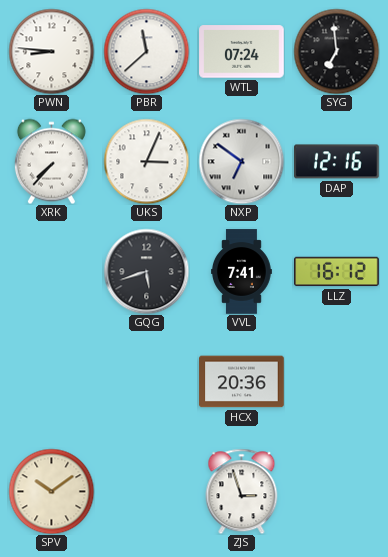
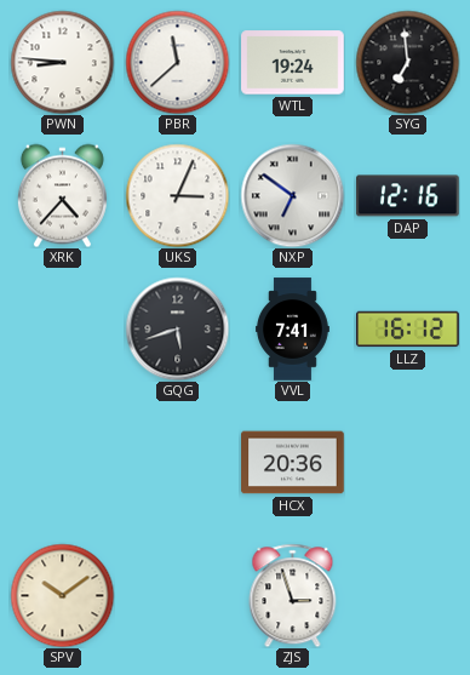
WTL: 07:24 -> 19:24
XRK: 7:37 -> 4:37
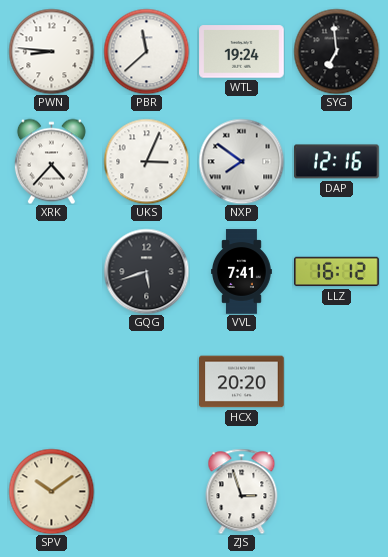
NXP: 6:51 -> 7:51
HCX: 20:36 -> 20:20
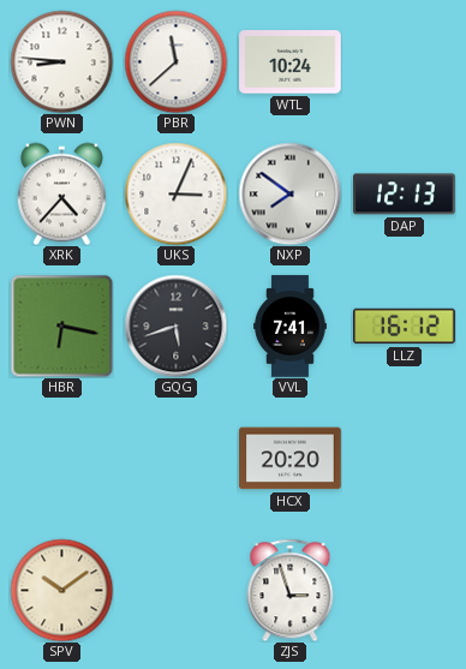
WTL: 19:24 -> 10:24
SYG: 6:59 -> none
DAP: 12:16 -> 12:13
HBR: none -> 6:17
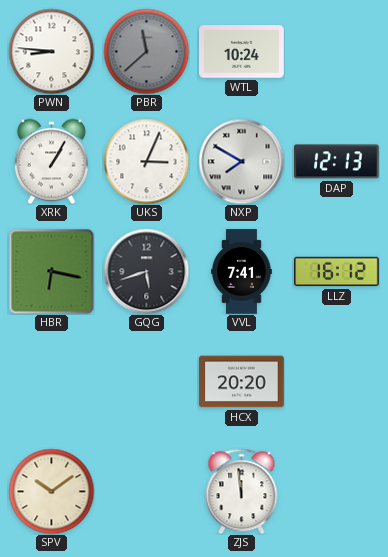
PBR dial: white -> grey
XRK: 4:37 -> 1:05
NXP: 7:51 -> 7:50
ZJS: 2:57 -> 11:59
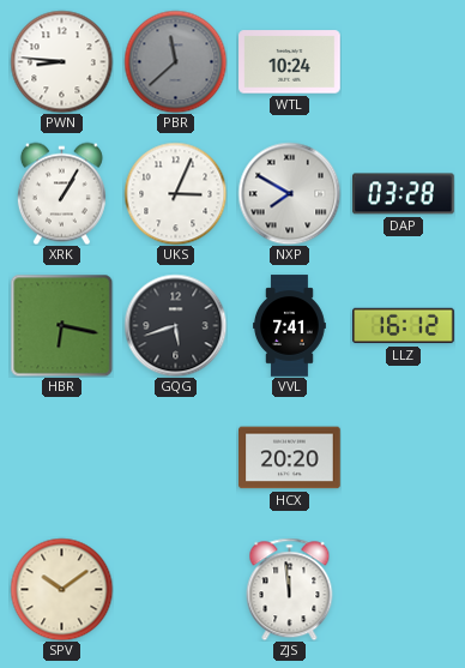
DAP: 12:13 -> 03:28
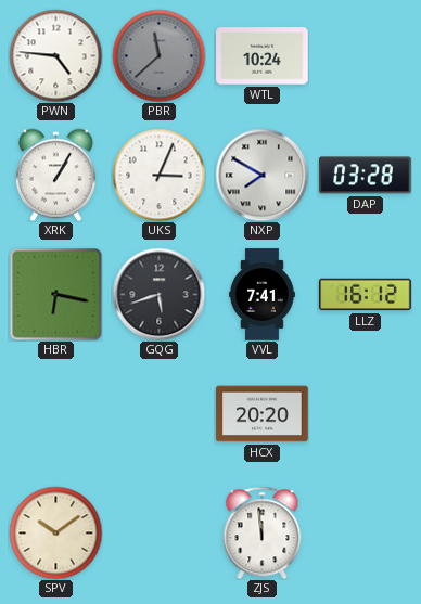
PWN: 8:46 -> 4:46
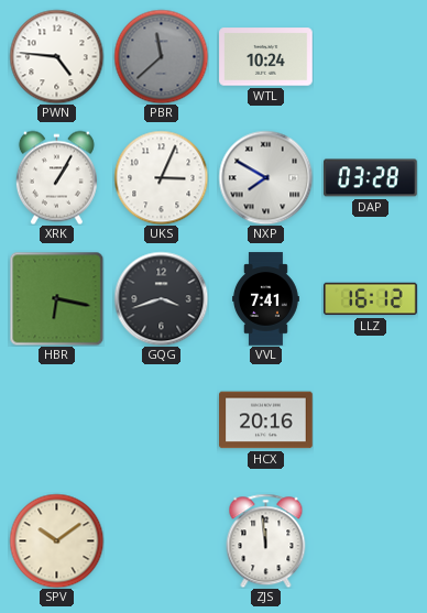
GQG: 5:42 -> 3:42
HCX: 20:20 -> 20:16
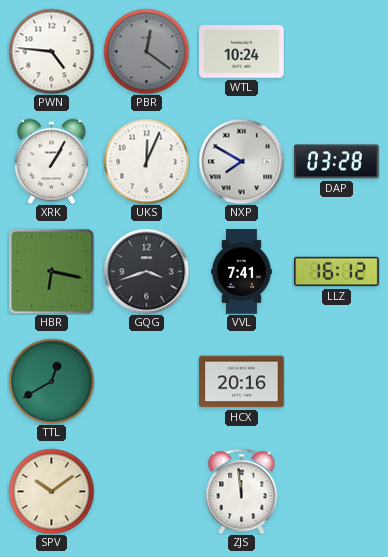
PBR: 11:38 -> 12:21
UKS: 3:04 -> 12:04
TTL: none -> 12:40
